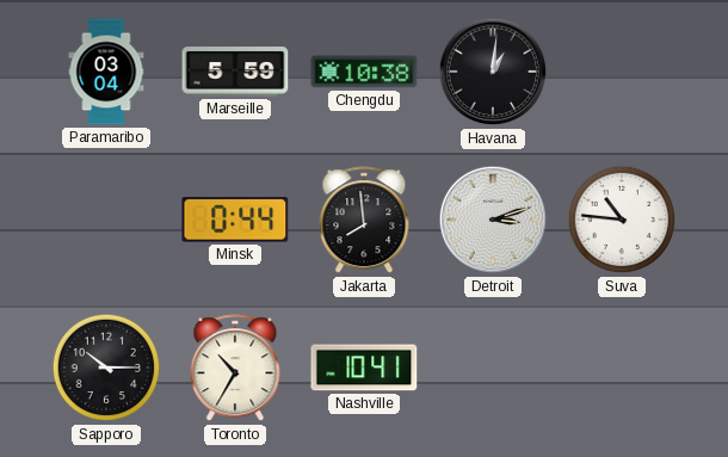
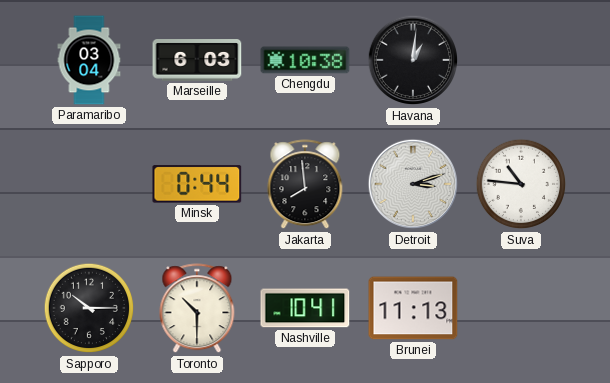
Marseille: 5:59 -> 6:03
Toronto: 10:35 -> 10:30
Brunei: none -> 11:13
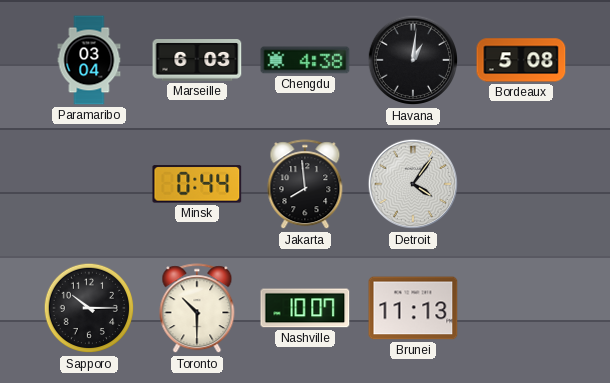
Chengdu: 10:38 -> 4:38
Bordeaux: none -> 5:08
Detroit: 3:12 -> 4:06
Suva: 10:46 -> none
Nashville: 10:41 -> 10:07
